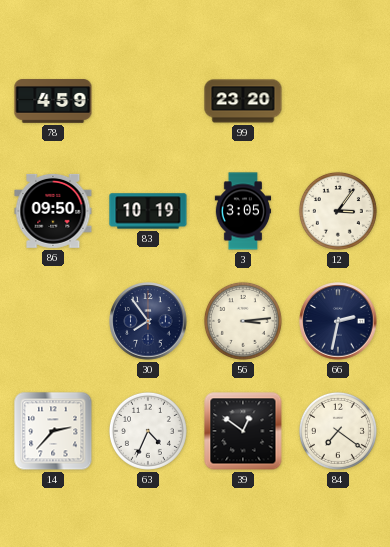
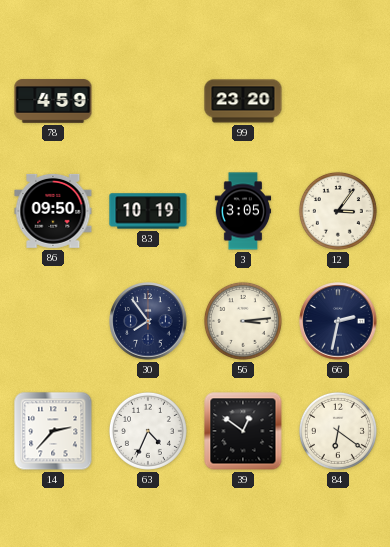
84: 7:21 -> 6:21
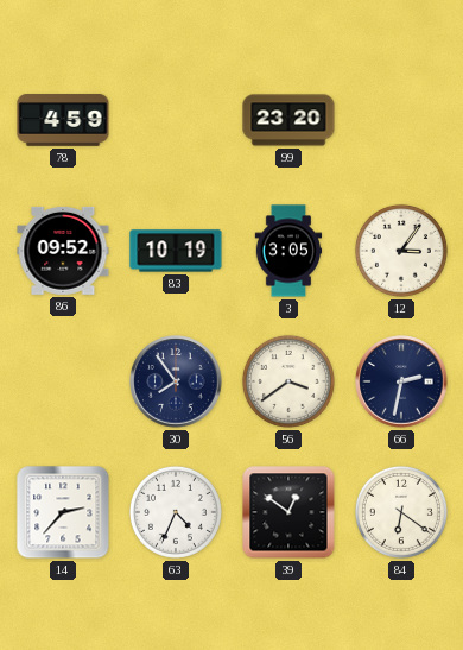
86: 09:50 -> 09:52
56: 3:14 -> 3:39
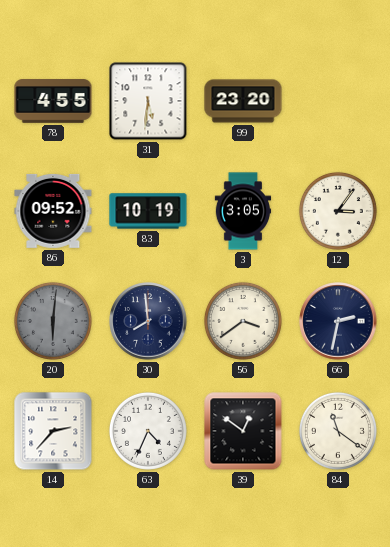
78: 4:59 -> 4:55
31: none -> 5:31
20: none -> 6:01
30: 7:54 -> 7:59
84: 6:21 -> 11:21
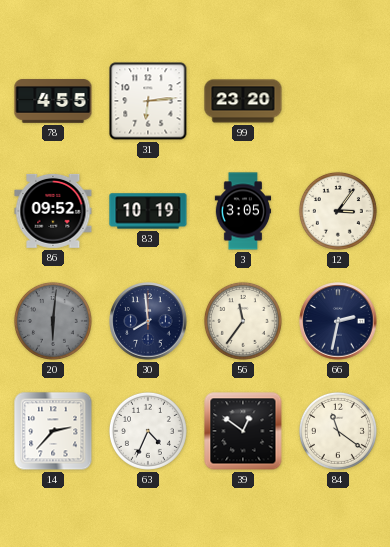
31: 5:31 -> 6:14
56: 3:39 -> 11:36
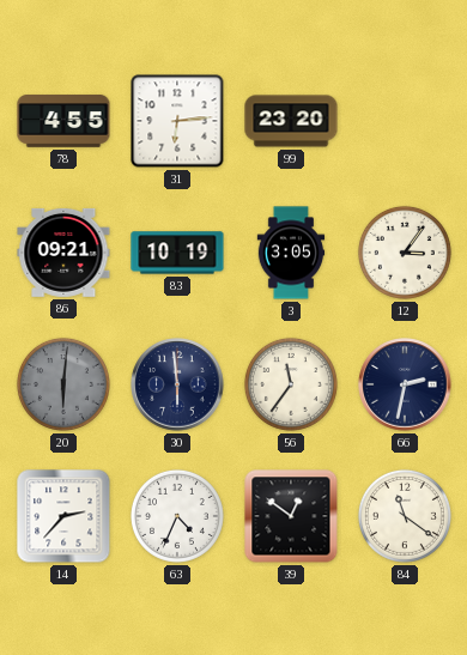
86: 09:52 -> 09:21
30: 7:59 -> 5:59
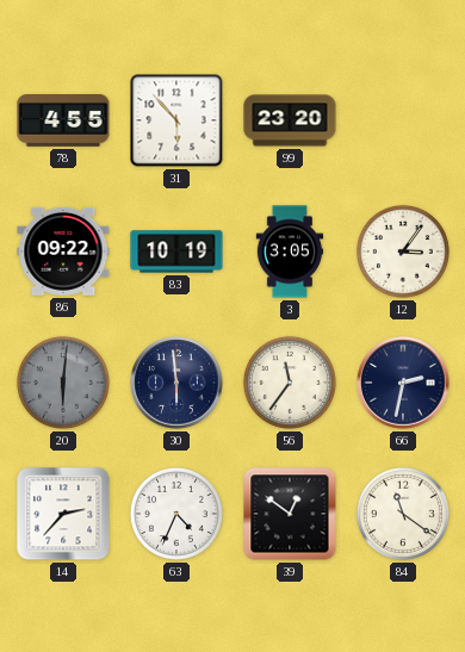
31: 6:14 -> 5:53
86: 09:21 -> 09:22
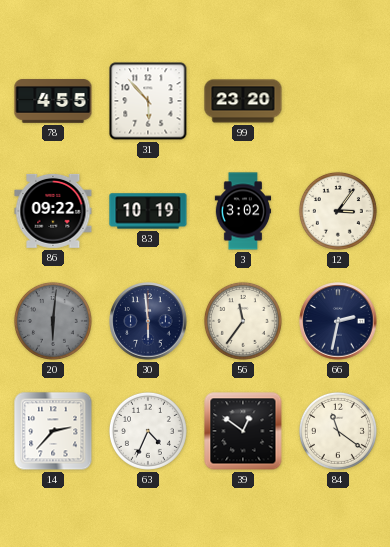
3: 3:05 -> 3:02
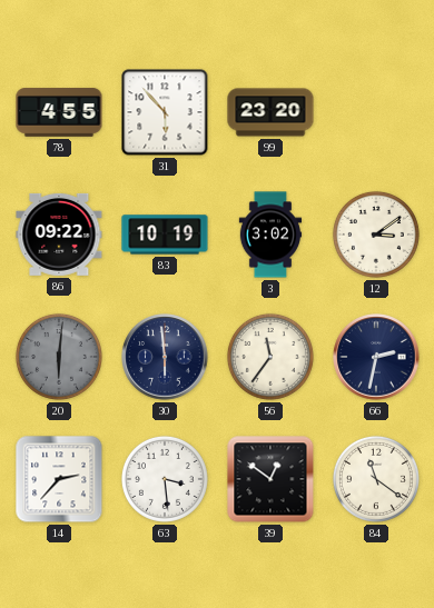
12: 3:06 -> 3:09
63: 4:34 -> 3:29
